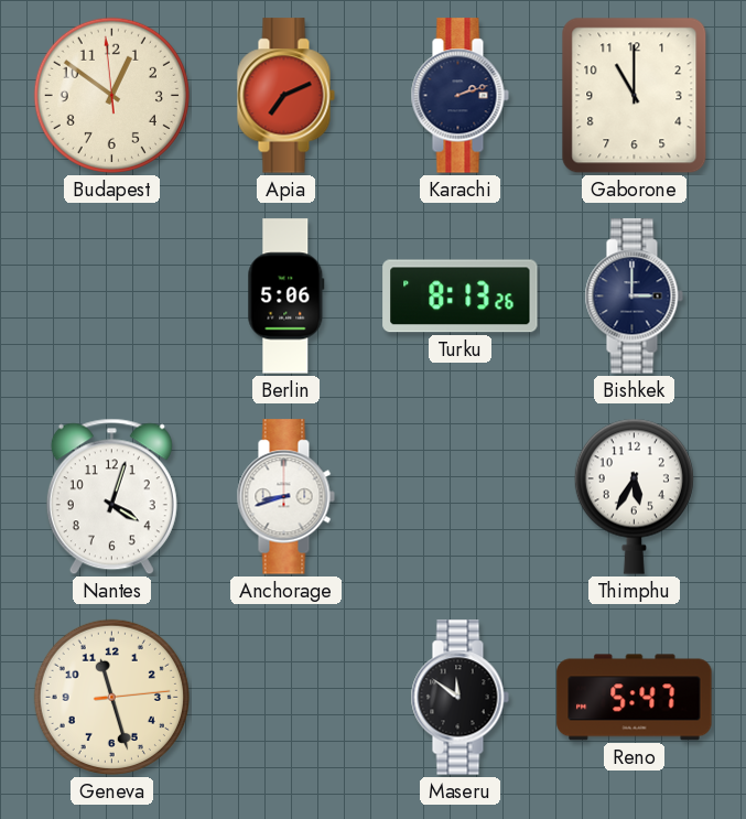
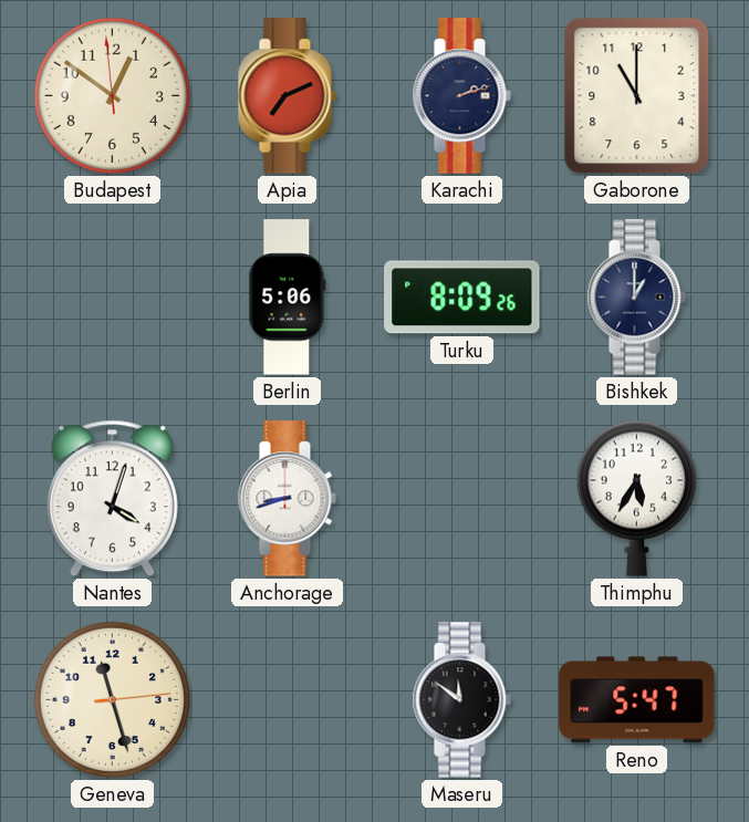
Turku: 8:13 -> 8:09
Bishkek: 3:00 -> 1:00
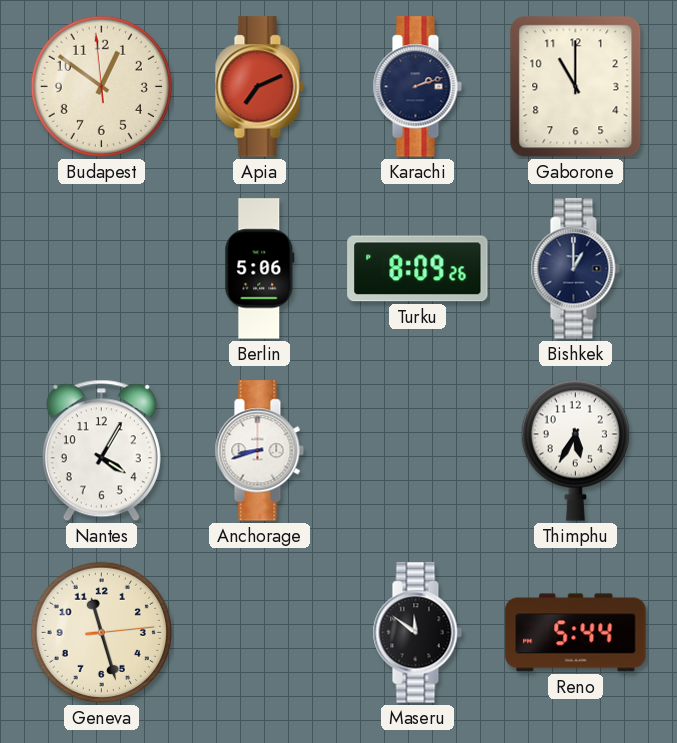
Nantes: 4:03 -> 4:05
Reno: 5:47 -> 5:44
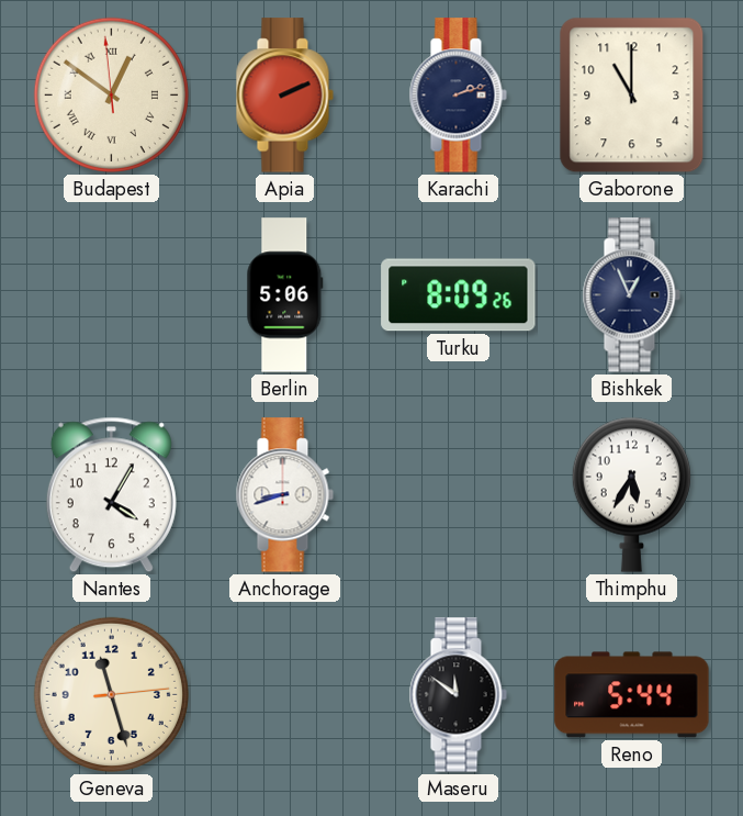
Budapest numerals: Arabic -> Roman
Apia: 7:11 -> 2:11
Bishkek: 1:00 -> 12:56
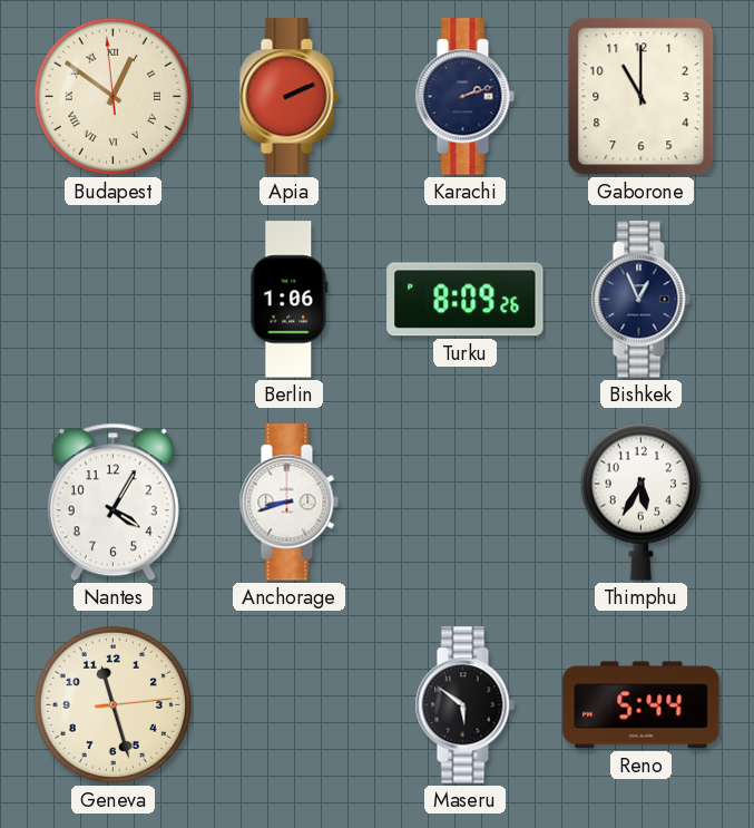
Berlin: 5:06 -> 1:06
Maseru: 11:51 -> 5:51
